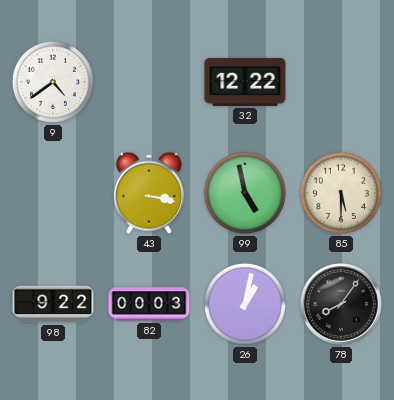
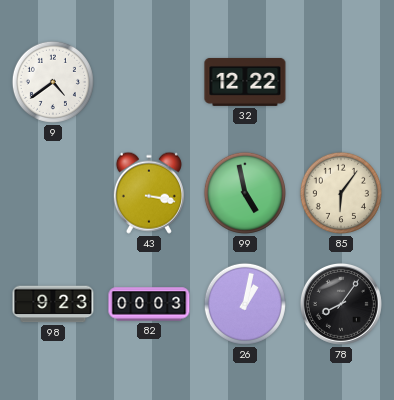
85: 5:30 -> 6:06
98: 9:22 -> 9:23
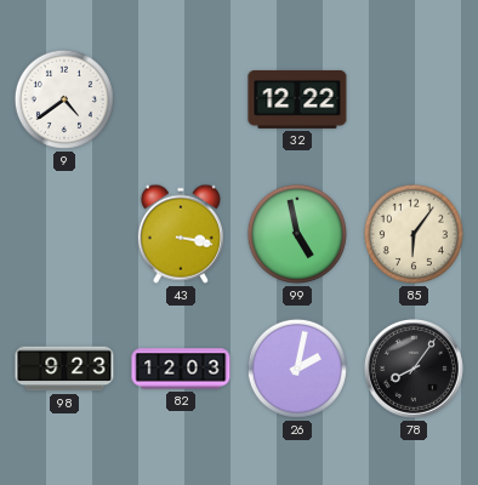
82: 00:03 -> 12:03
26: 1:02 -> 2:02
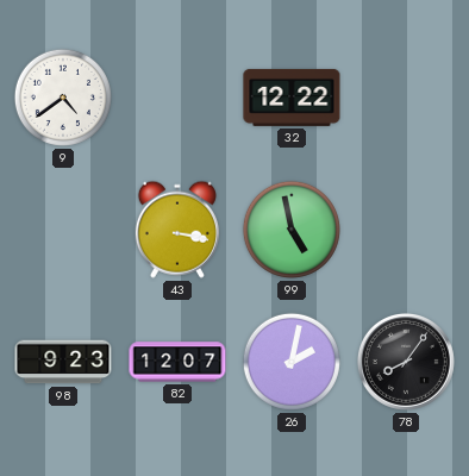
85: 6:06 -> none
82: 12:03 -> 12:07
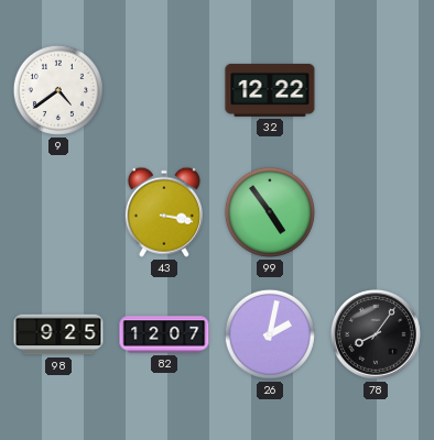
99: 4:58 -> 4:54
98: 9:23 -> 9:25
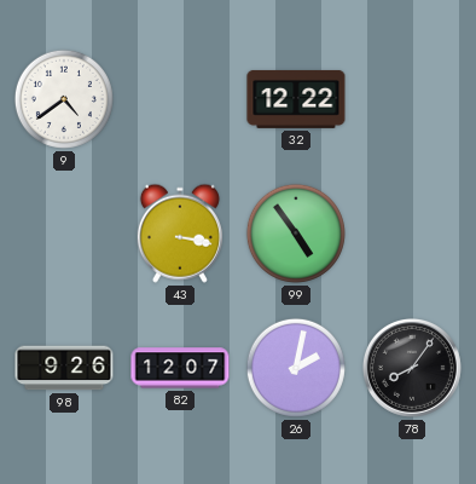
98: 9:25 -> 9:26
